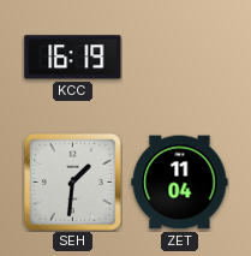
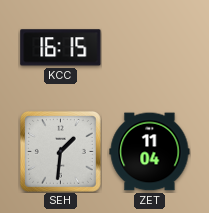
KCC: 16:19 -> 16:15
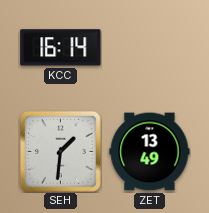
KCC: 16:15 -> 16:14
ZET: 11:04 -> 13:49
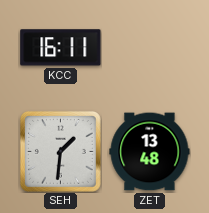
KCC: 16:14 -> 16:11
ZET: 13:49 -> 13:48
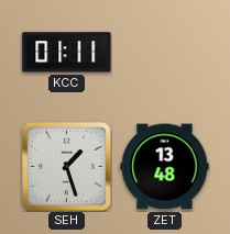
KCC: 16:11 -> 01:11
SEH: 1:31 -> 1:27
